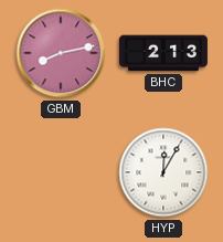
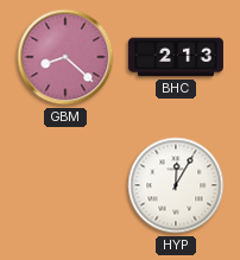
GBM: 8:13 -> 8:22
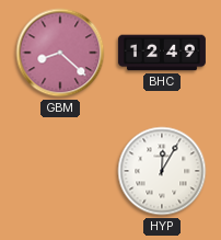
BHC: 2:13 -> 12:49
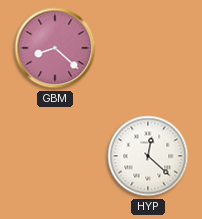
BHC: 12:49 -> none
HYP: 12:05 -> 12:22
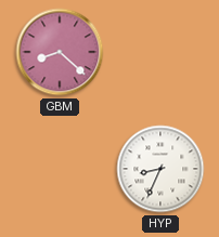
HYP: 12:22 -> 8:34
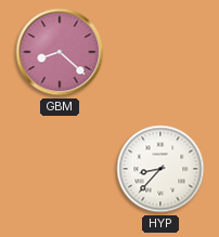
HYP: 8:34 -> 8:37
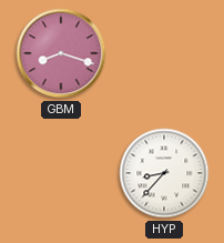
GBM: 8:22 -> 8:18
